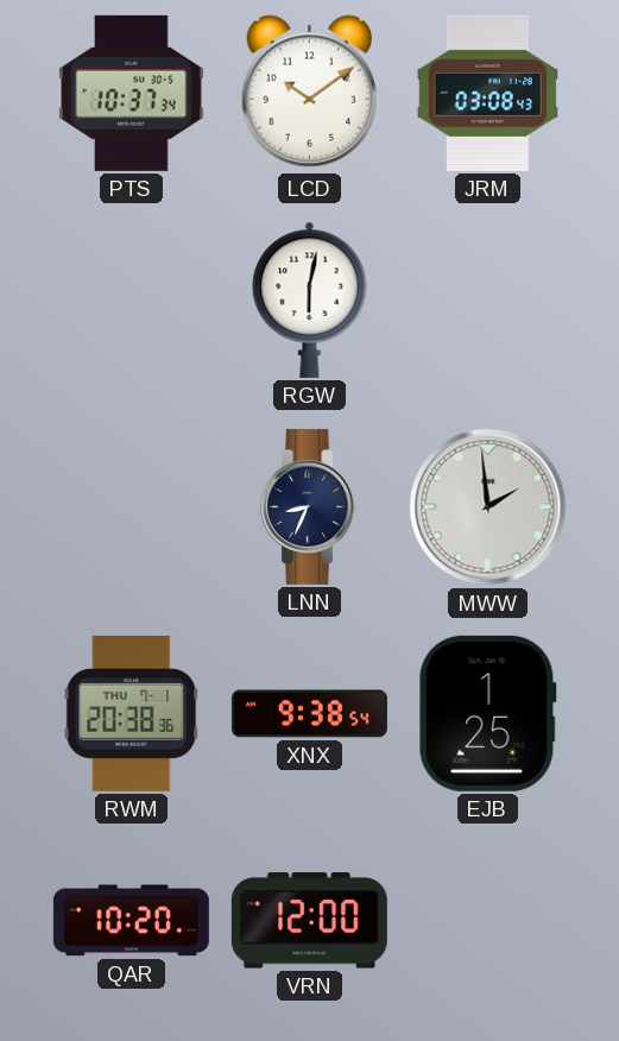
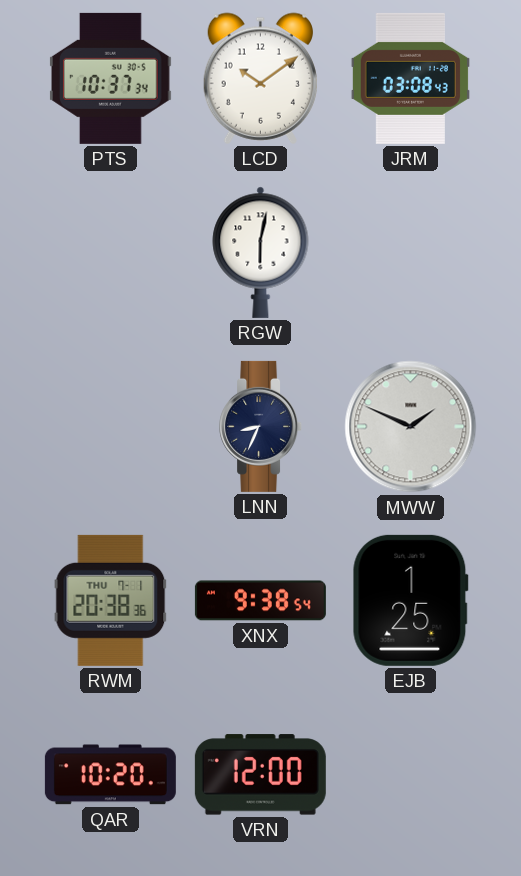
MWW: 1:59 -> 1:49
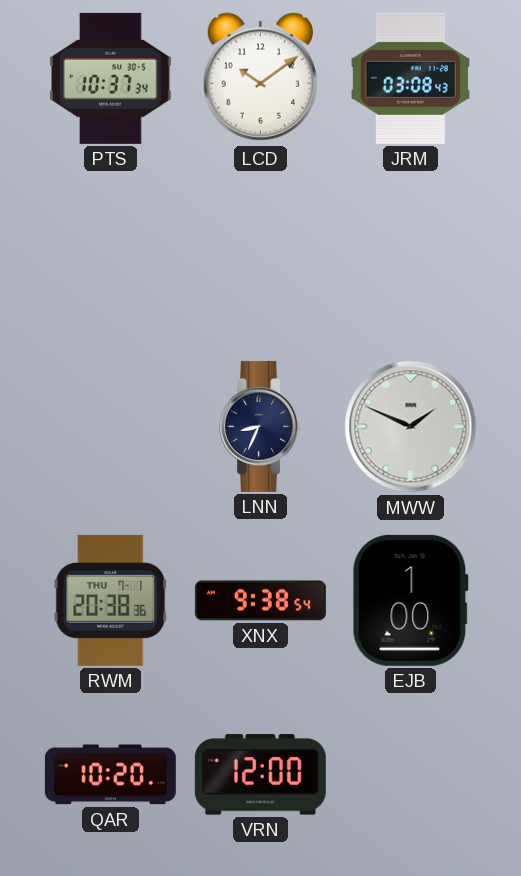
RGW: 6:02 -> none
EJB: 1:25 -> 1:00
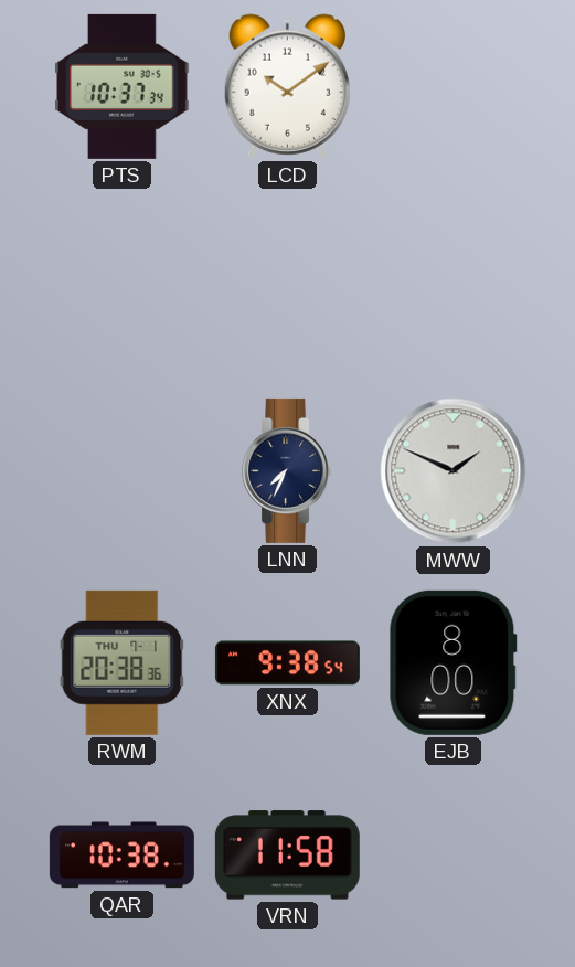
JRM: 03:08 -> none
LNN: 8:34 -> 7:34
EJB: 1:00 -> 8:00
QAR: 10:20 -> 10:38
VRN: 12:00 -> 11:58
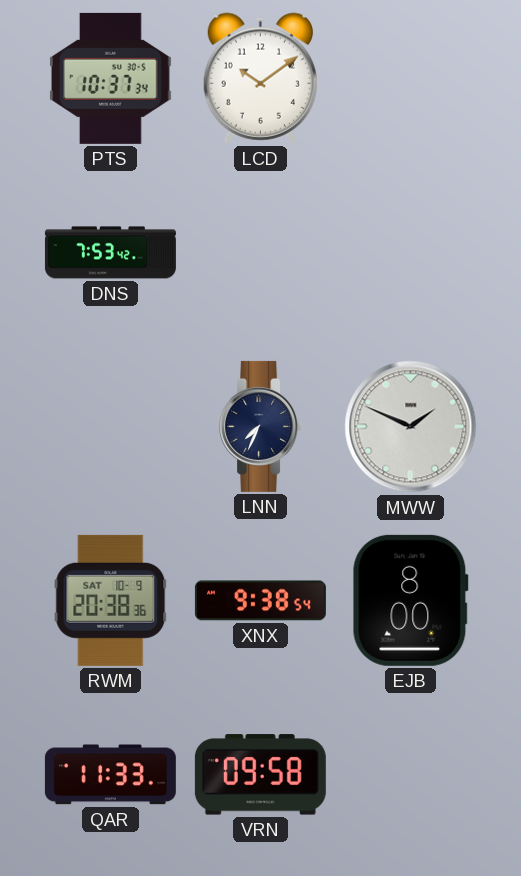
DNS: none -> 7:53
RWM date: THU 7-1 -> SAT 10-9
QAR: 10:38 -> 11:33
VRN: 11:58 -> 09:58
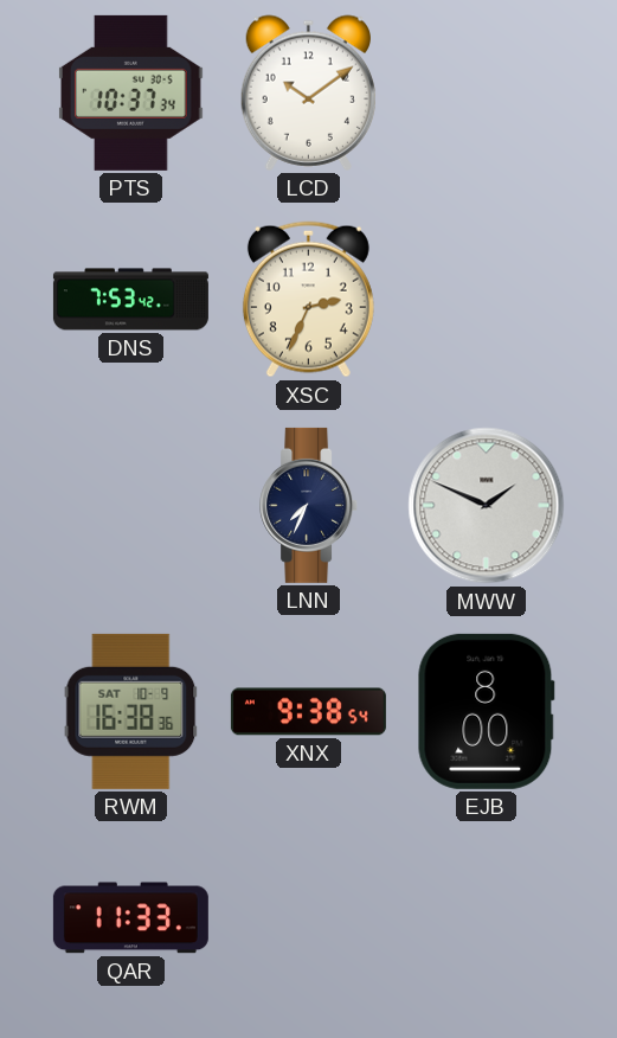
XSC: none -> 2:34
RWM: 20:38 -> 16:38
VRN: 09:58 -> none
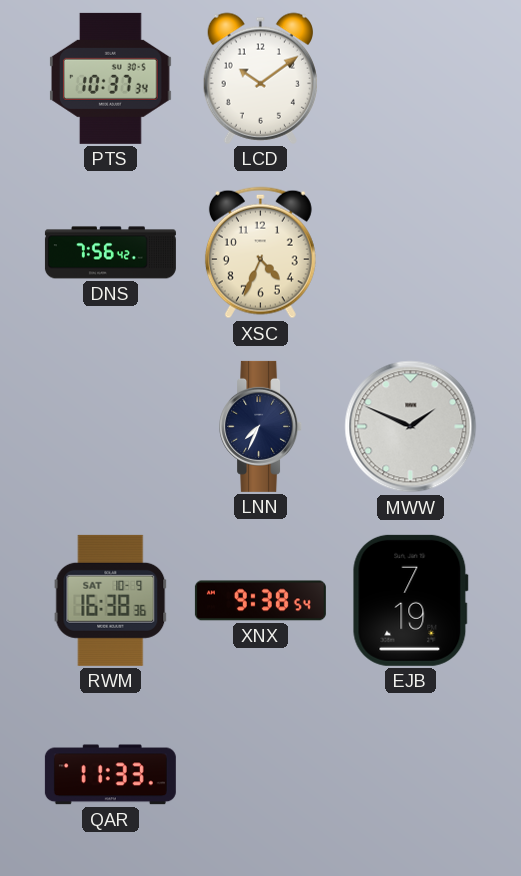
DNS: 7:53 -> 7:56
XSC: 2:34 -> 4:34
EJB: 8:00 -> 7:19
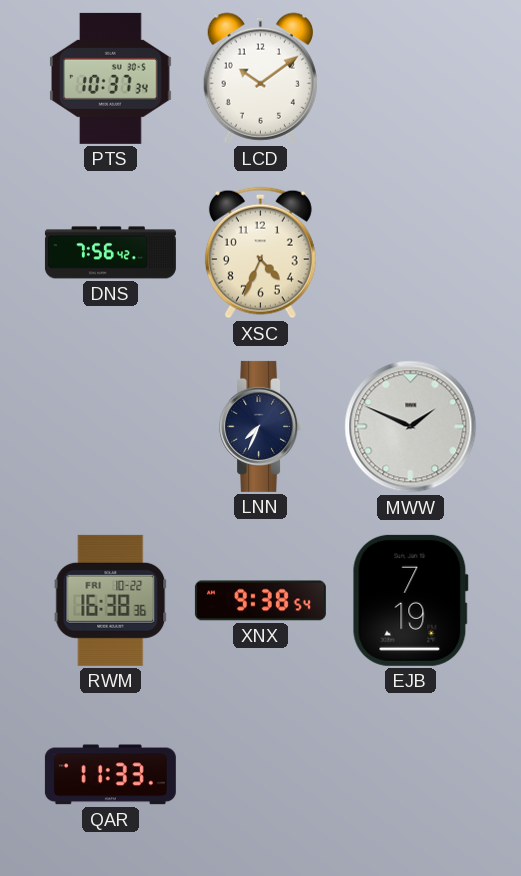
RWM date: SAT 10-9 -> FRI 10-22
